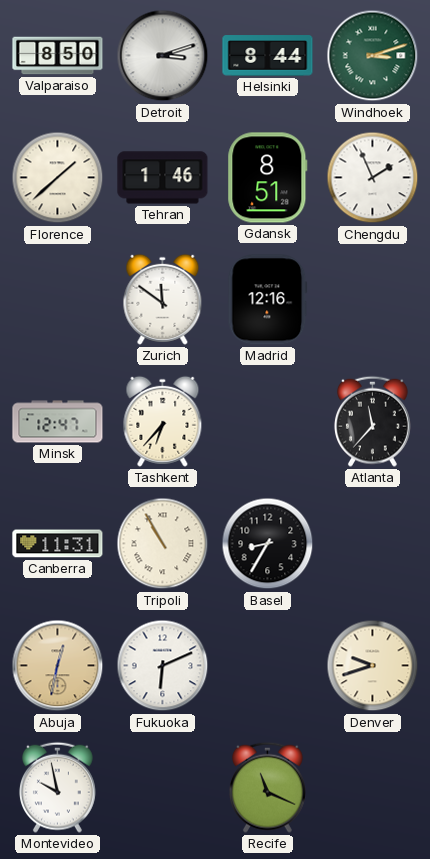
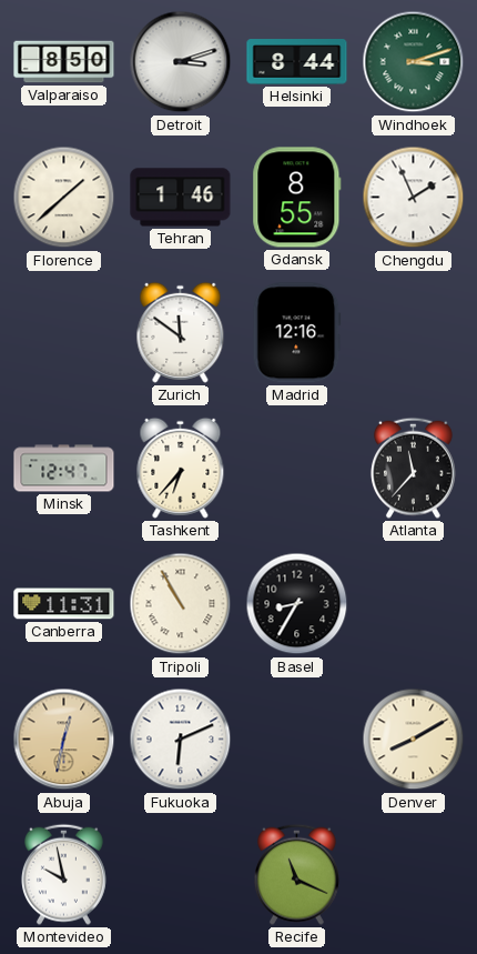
Gdansk: 8:51 -> 8:55
Denver: 9:42 -> 8:10
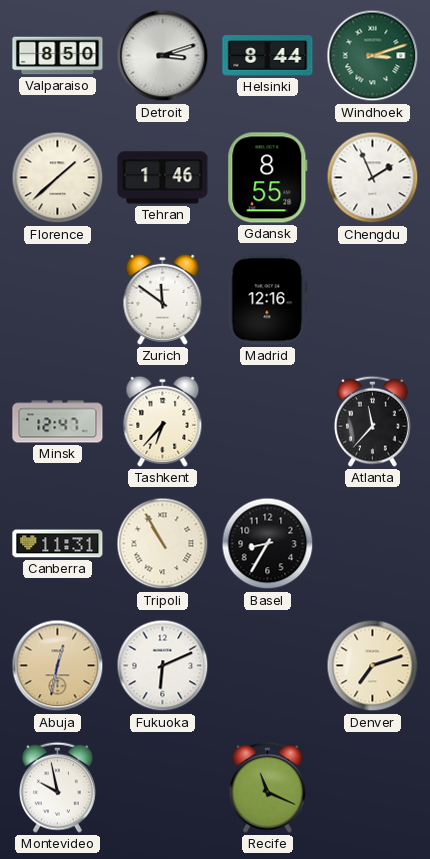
Denver: 8:10 -> 7:12
